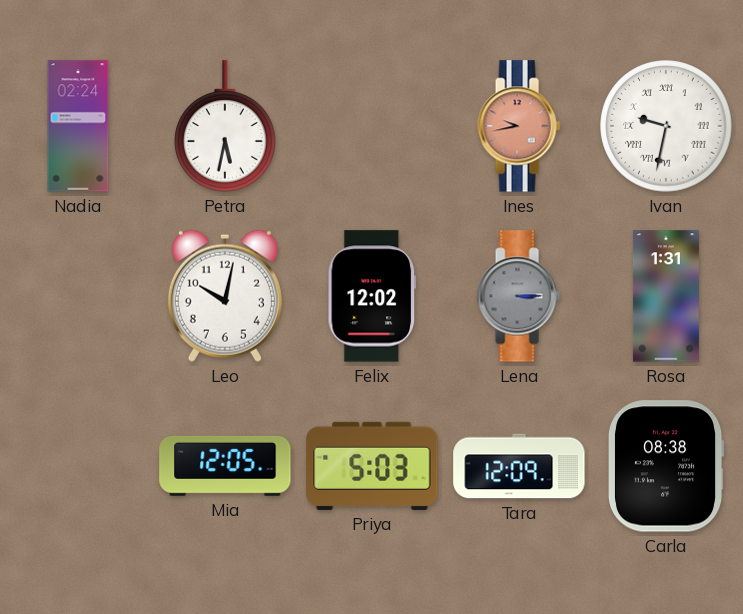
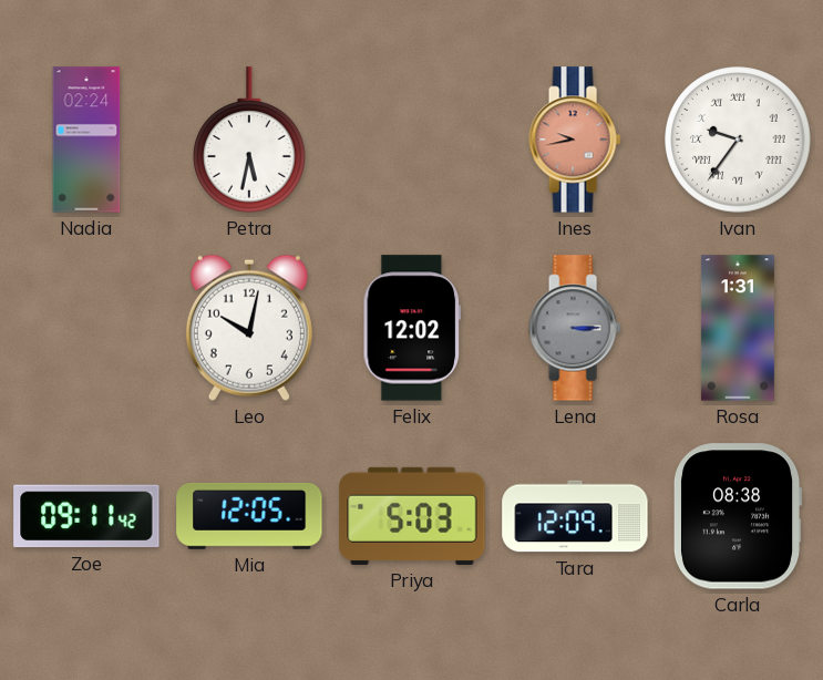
Ivan: 9:32 -> 9:36
Zoe: none -> 09:11
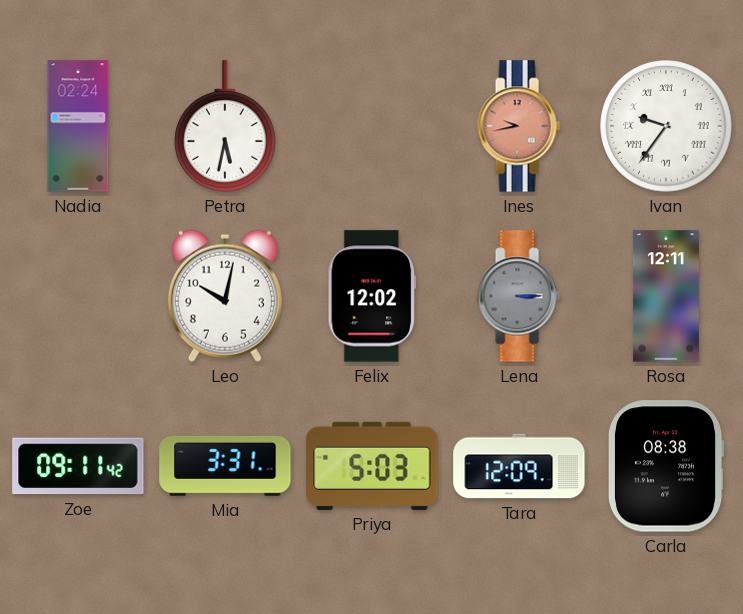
Rosa: 1:31 -> 12:11
Mia: 12:05 -> 3:31
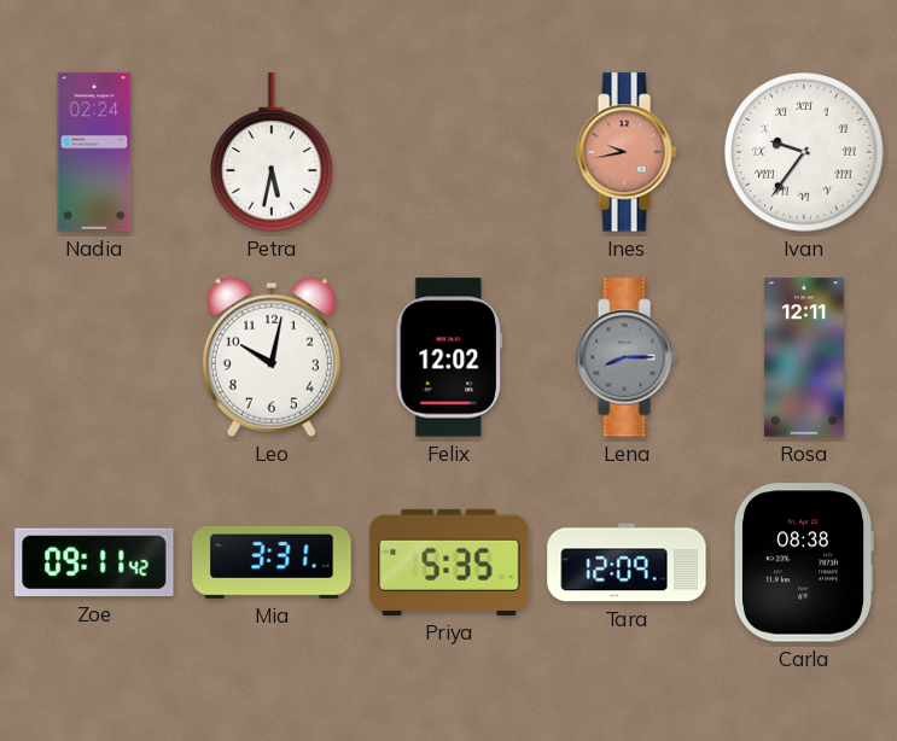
Lena: 3:15 -> 8:15
Priya: 5:03 -> 5:35
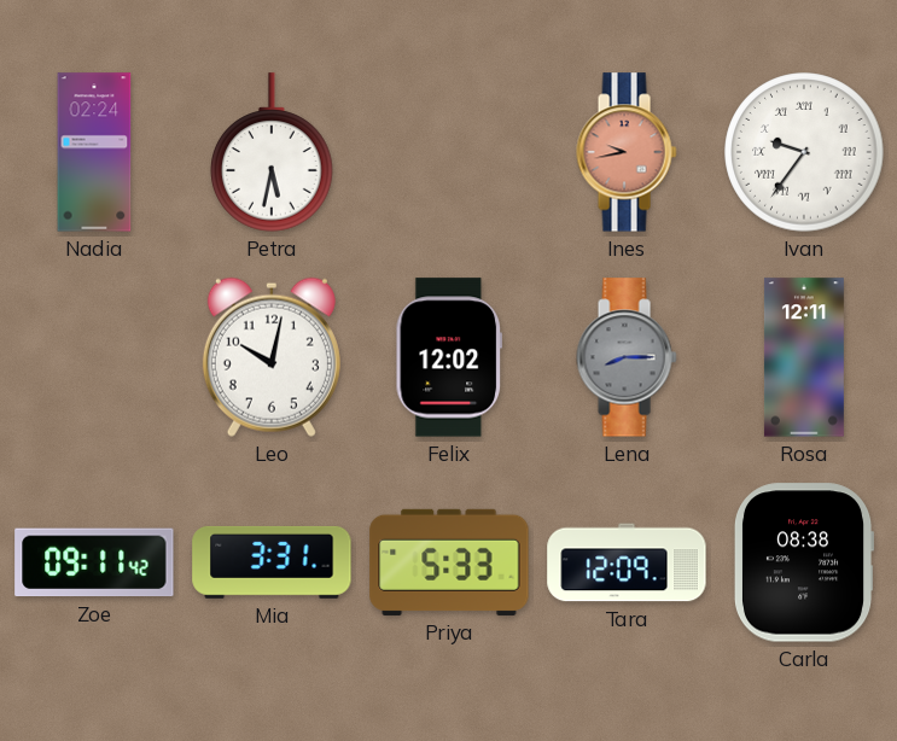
Priya: 5:35 -> 5:33
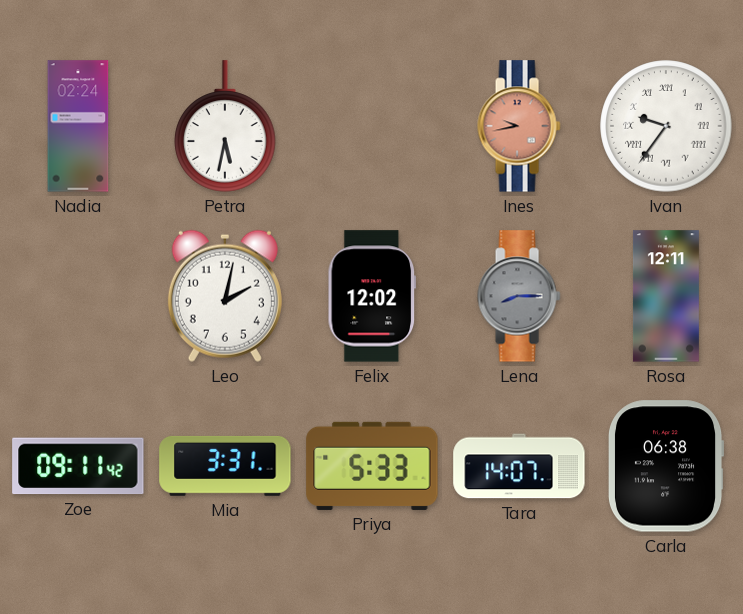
Leo: 10:02 -> 2:02
Tara: 12:09 -> 14:07
Carla: 08:38 -> 06:38
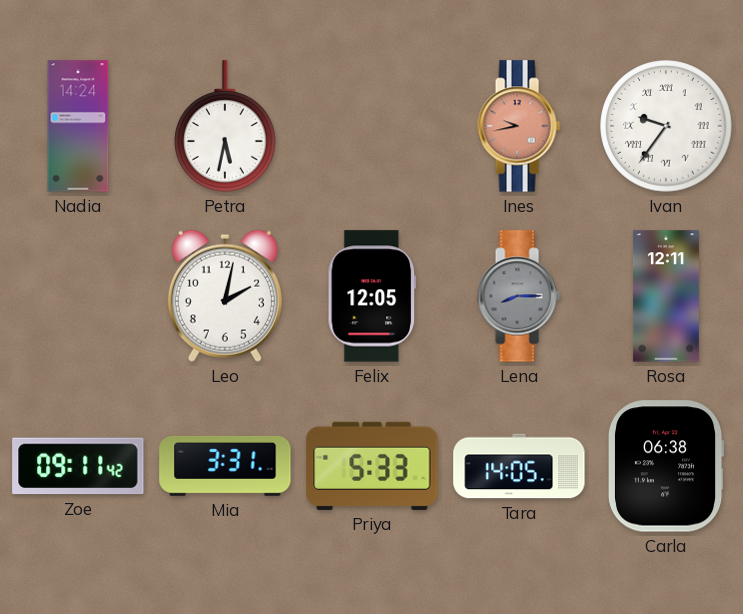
Nadia: 02:24 -> 14:24
Felix: 12:02 -> 12:05
Tara: 14:07 -> 14:05
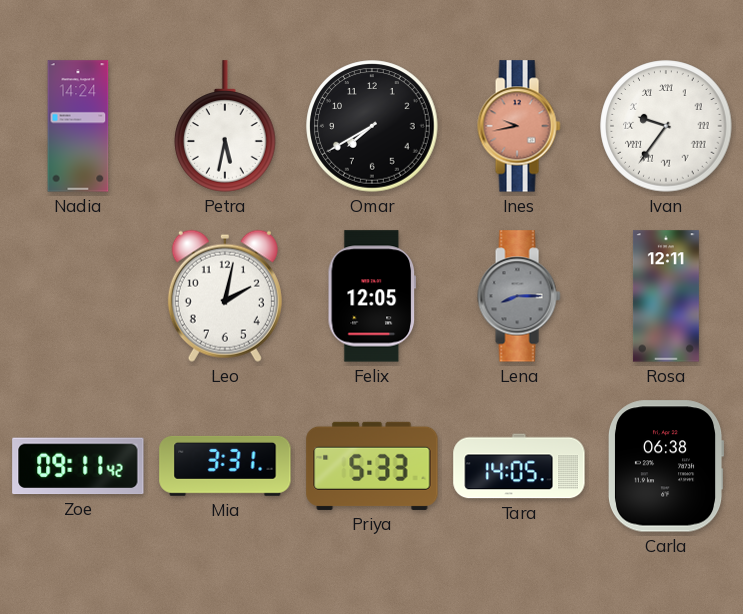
Omar: none -> 7:40
